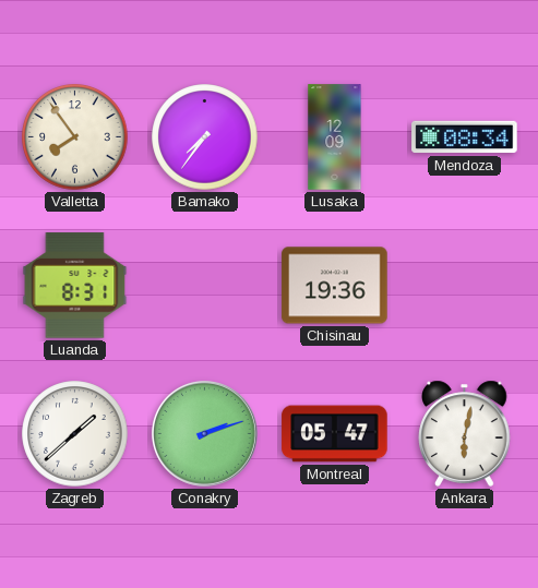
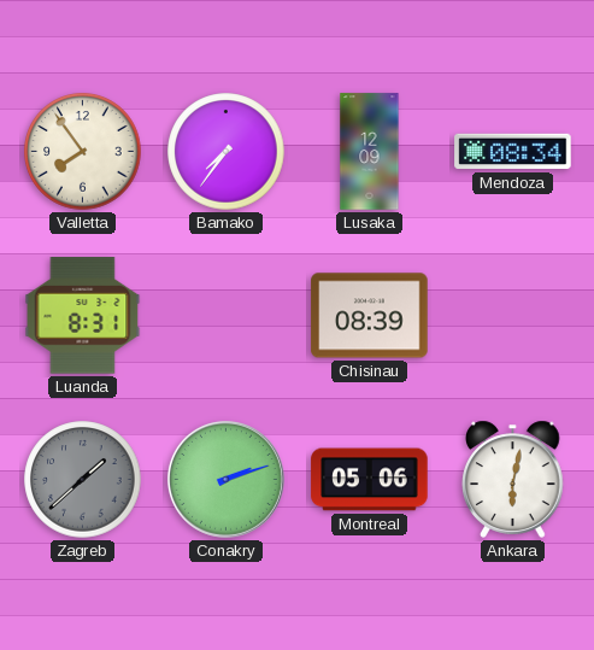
Chisinau: 19:36 -> 08:39
Zagreb dial: white -> grey
Montreal: 05:47 -> 05:06
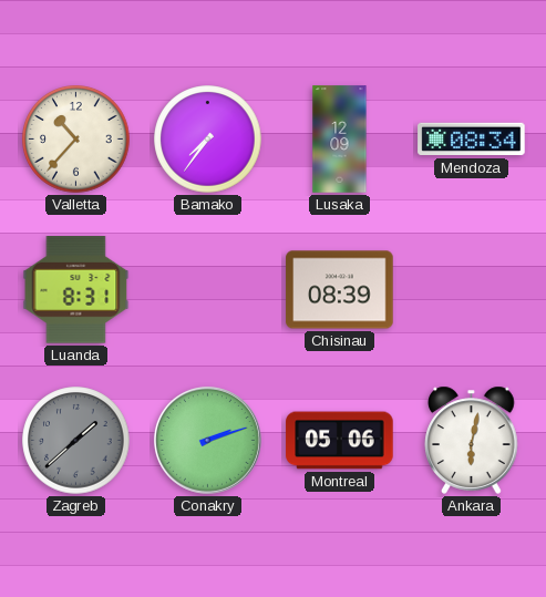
Valletta: 7:54 -> 10:37
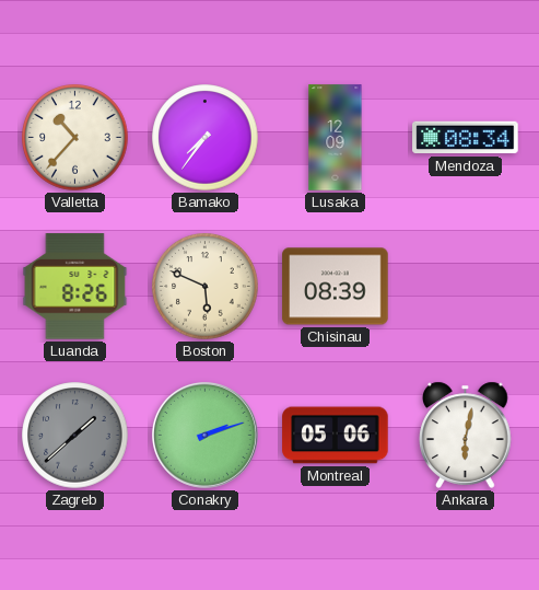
Luanda: 8:31 -> 8:26
Boston: none -> 5:49
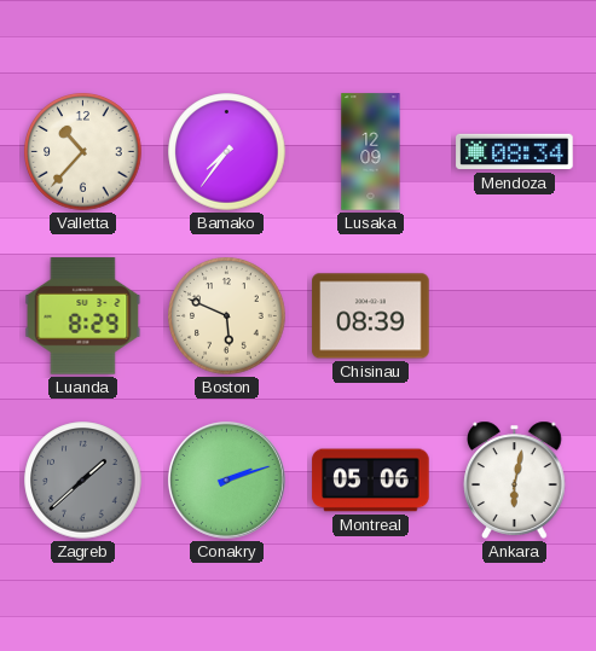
Luanda: 8:26 -> 8:29
